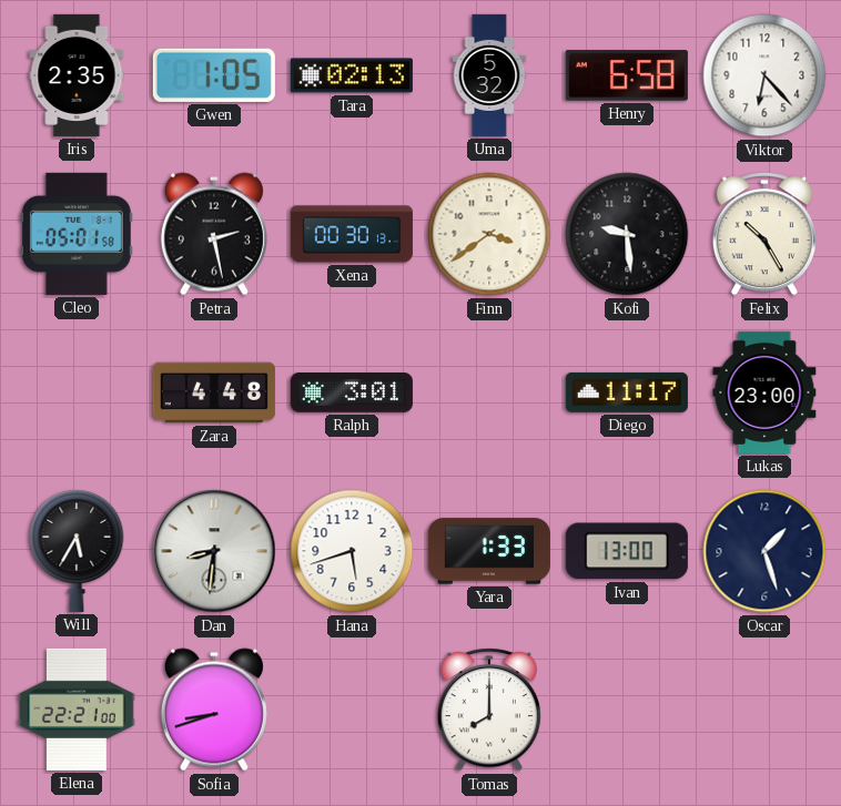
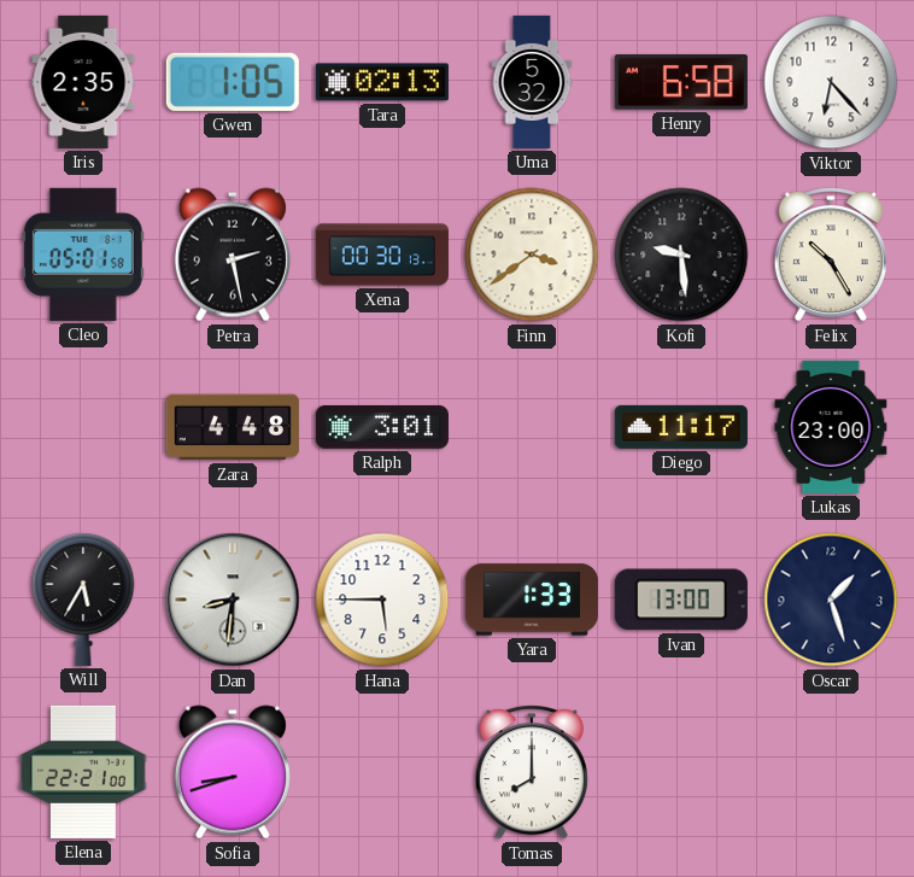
Hana: 5:42 -> 5:45
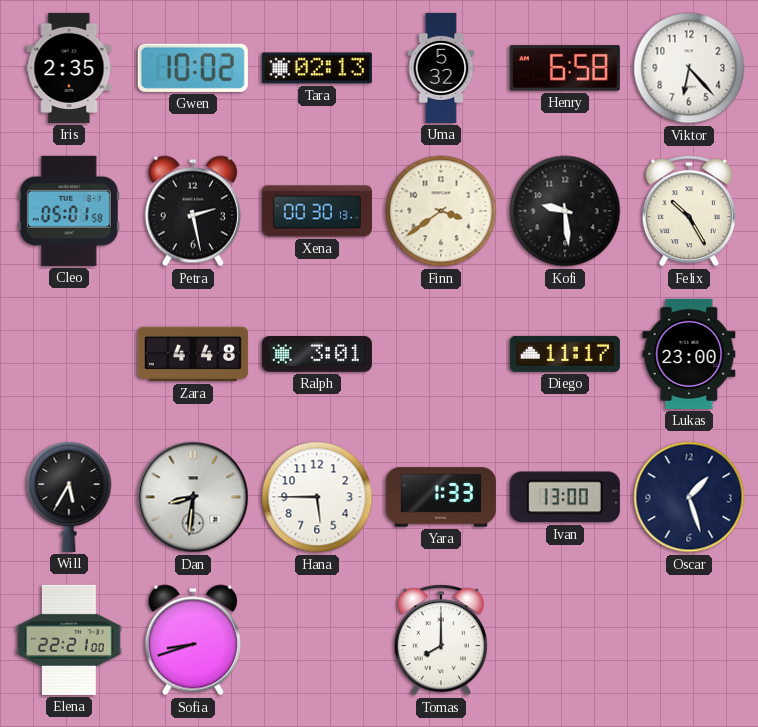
Gwen: 1:05 -> 10:02
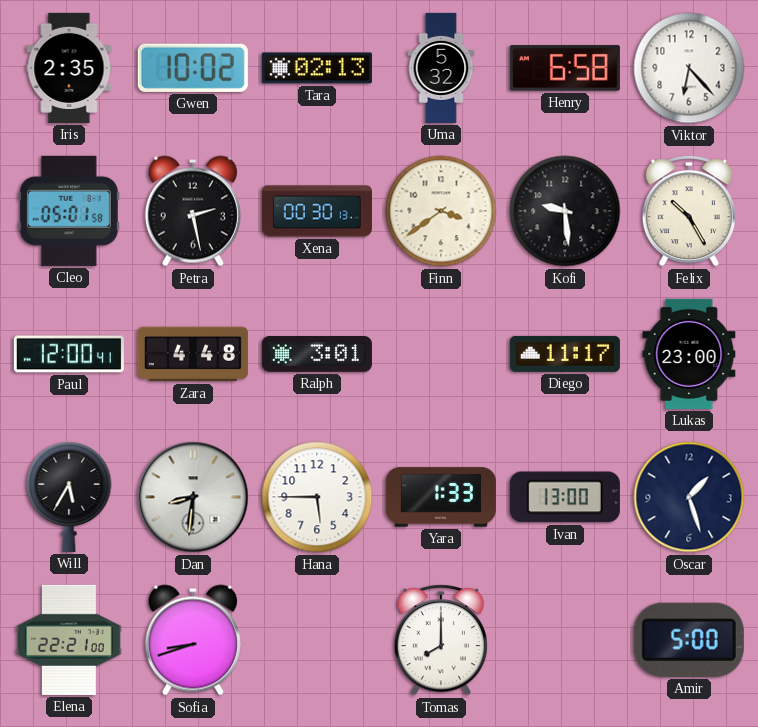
Paul: none -> 12:00
Amir: none -> 5:00
